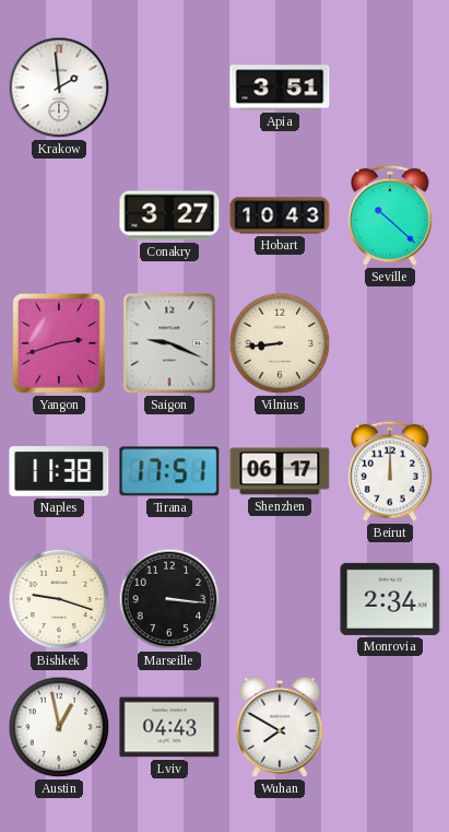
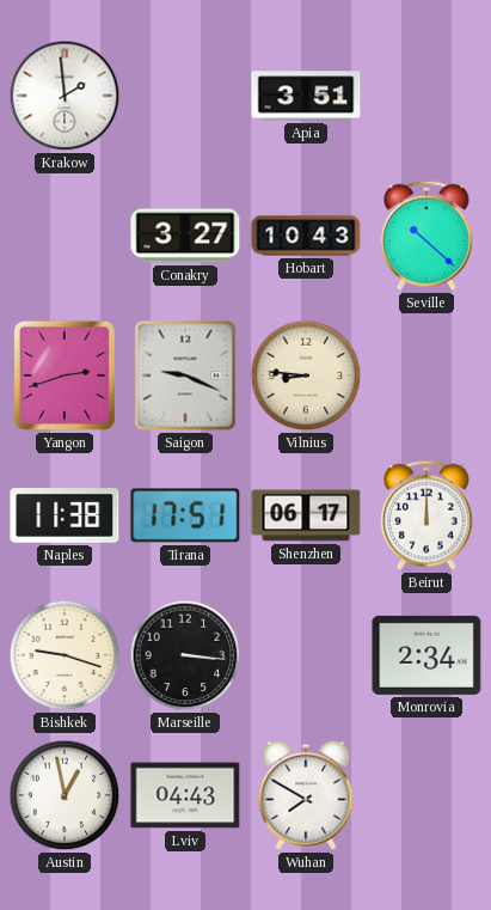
Vilnius: 8:44 -> 8:46
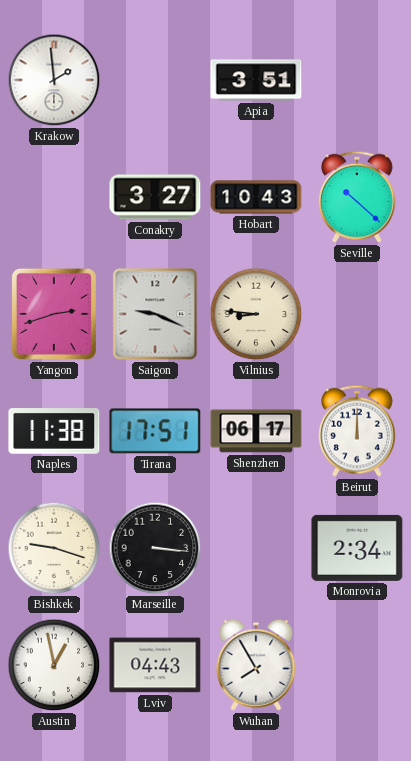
Wuhan: 7:50 -> 7:55
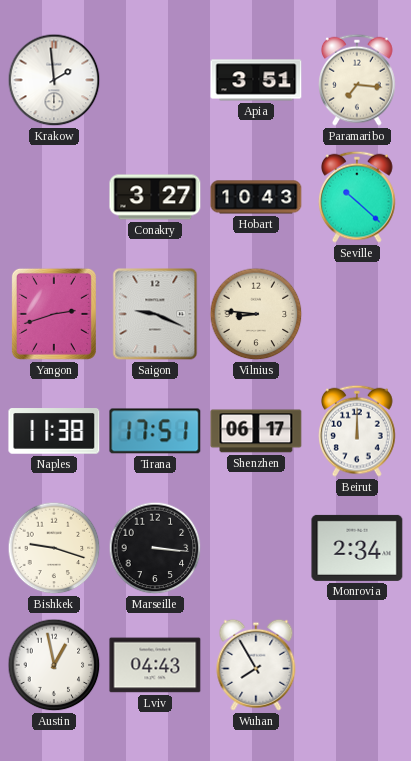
Paramaribo: none -> 7:16
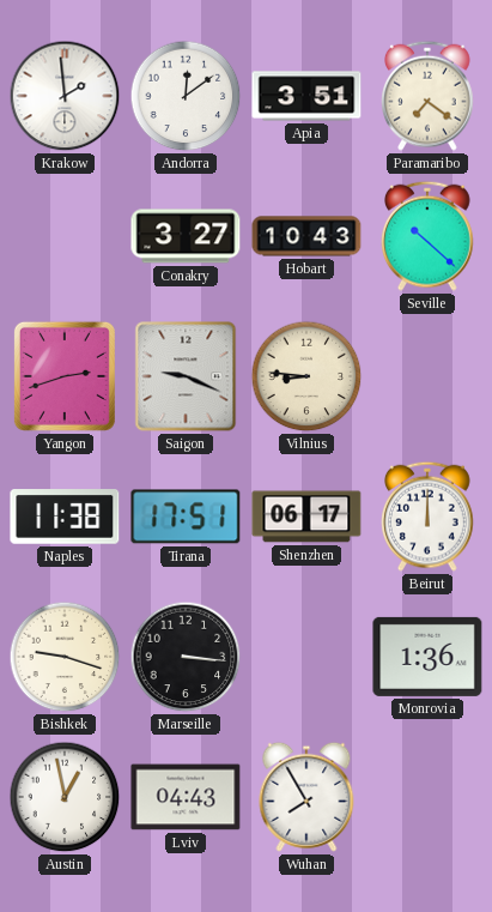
Andorra: none -> 12:09
Paramaribo: 7:16 -> 7:21
Monrovia: 2:34 -> 1:36
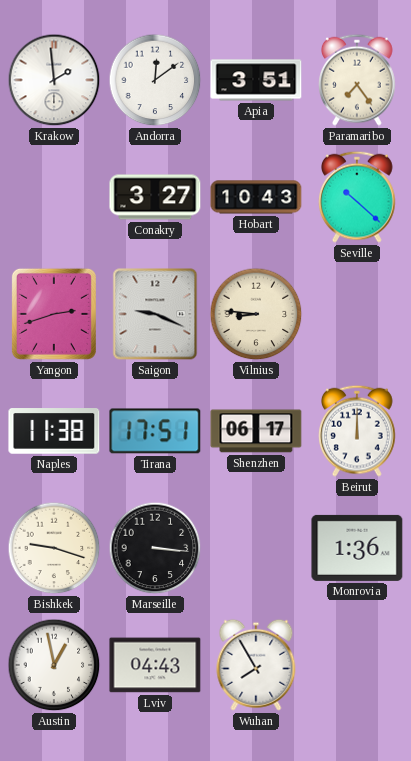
Paramaribo: 7:21 -> 7:24
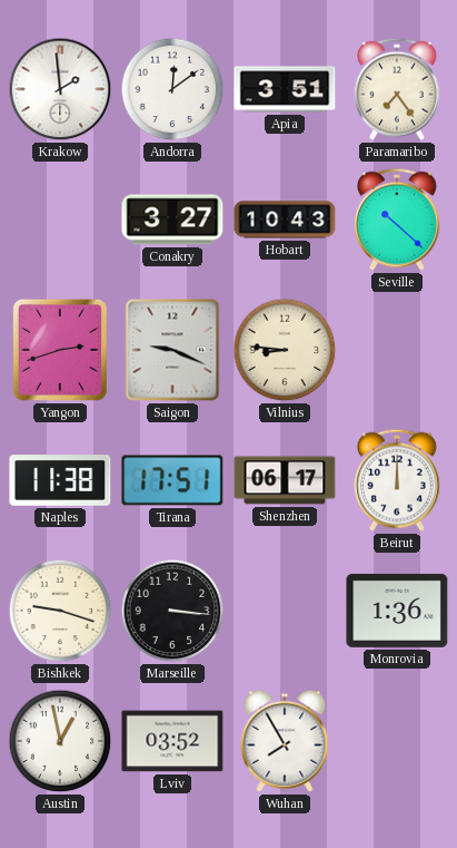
Lviv: 04:43 -> 03:52
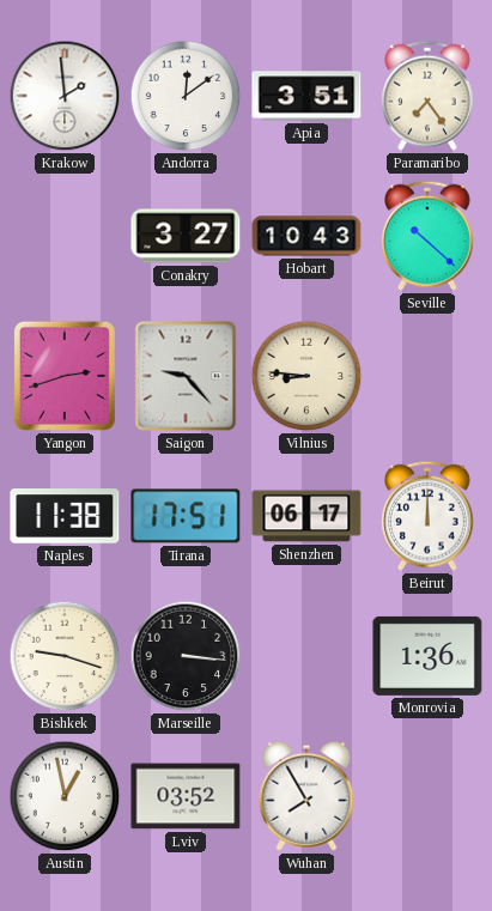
Saigon: 9:19 -> 9:23
